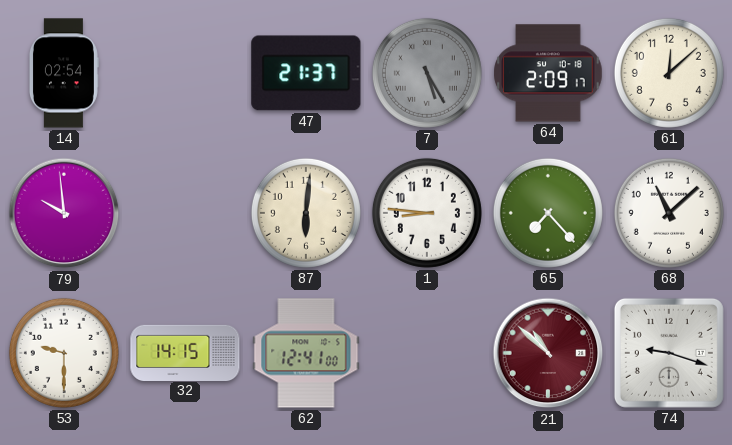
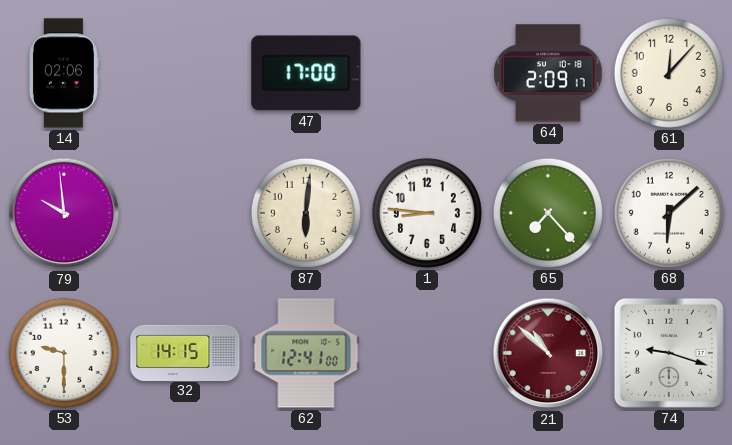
14: 02:54 -> 02:06
47: 21:37 -> 17:00
7: 5:25 -> none
61: 12:08 -> 12:07
68: 11:08 -> 6:08
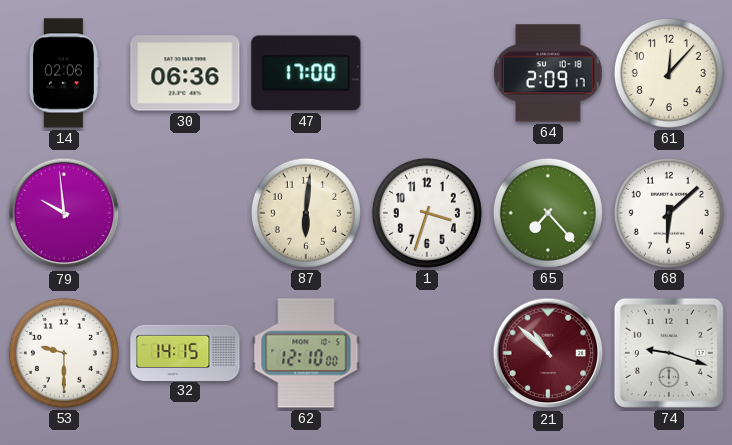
30: none -> 06:36
1: 8:46 -> 3:33
62: 12:41 -> 12:10
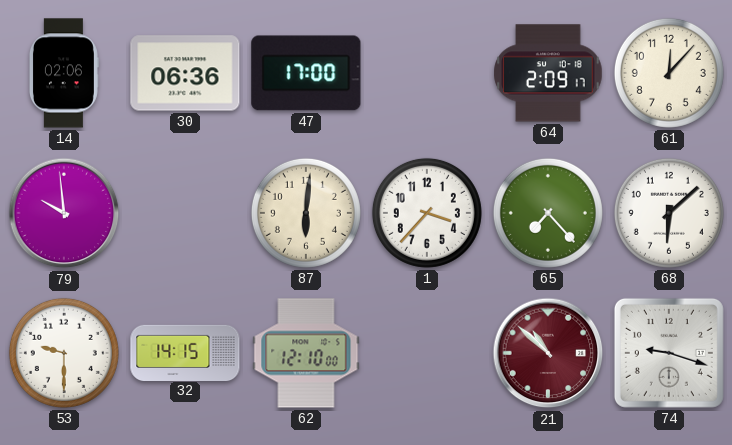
1: 3:33 -> 3:37
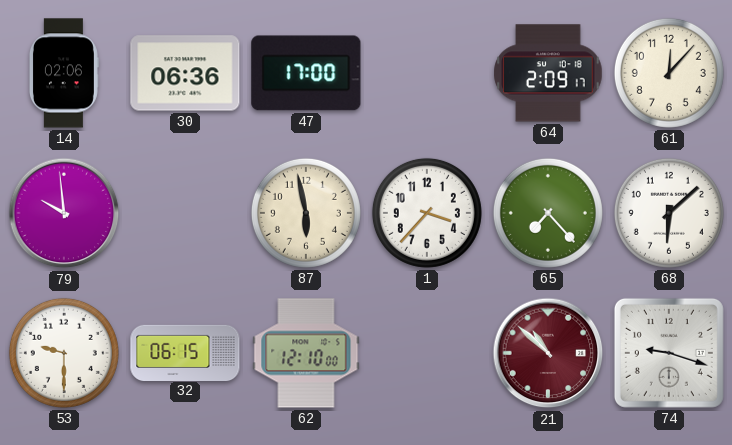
87: 6:01 -> 5:58
32: 14:15 -> 06:15
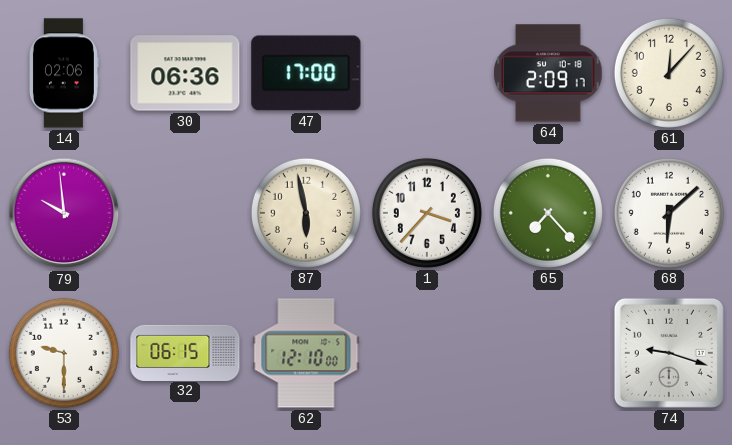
21: 10:52 -> none
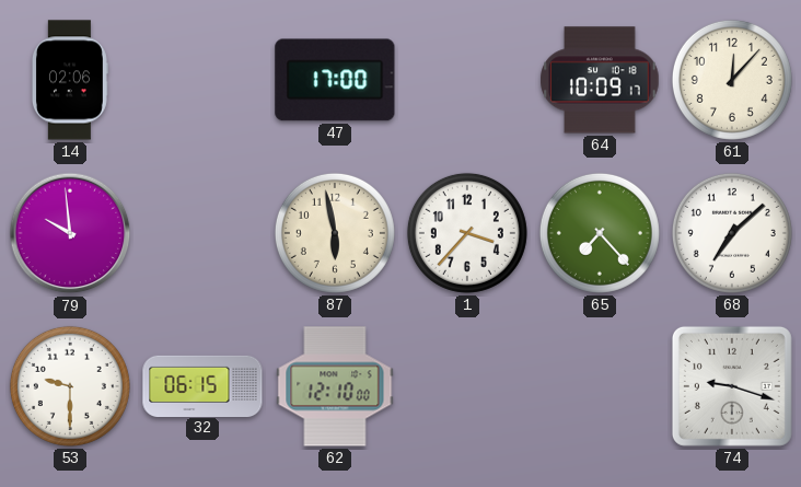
30: 06:36 -> none
64: 2:09 -> 10:09
68: 6:08 -> 7:08
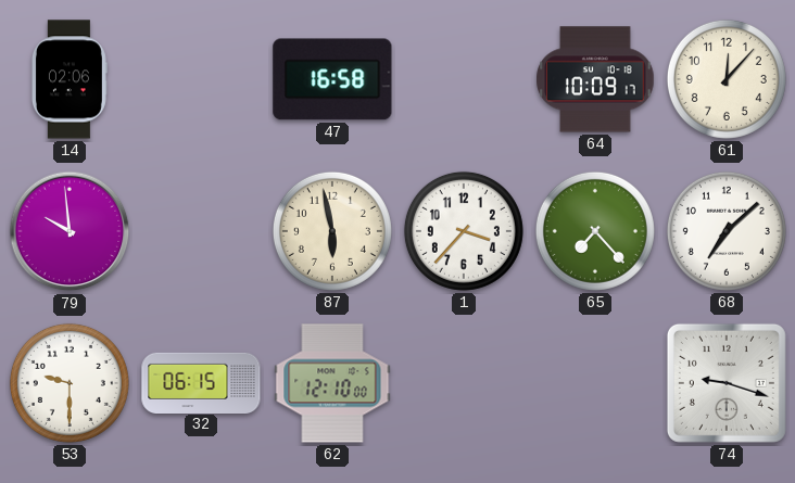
47: 17:00 -> 16:58
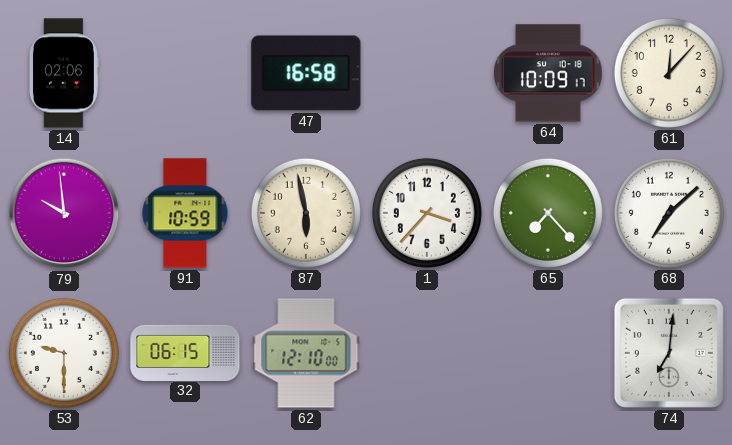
91: none -> 10:59
74: 9:18 -> 7:01
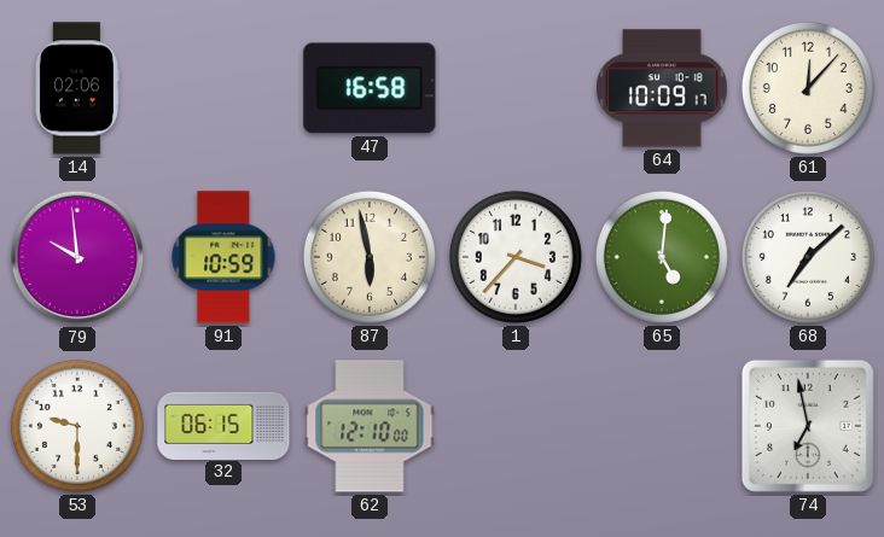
65: 7:23 -> 5:01
74: 7:01 -> 6:58
